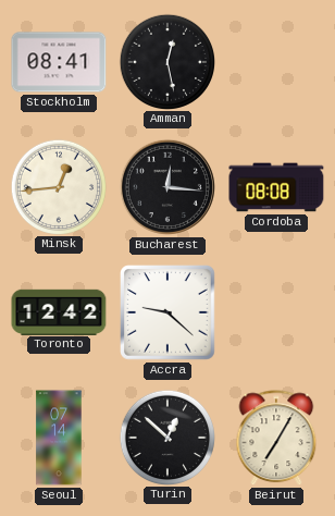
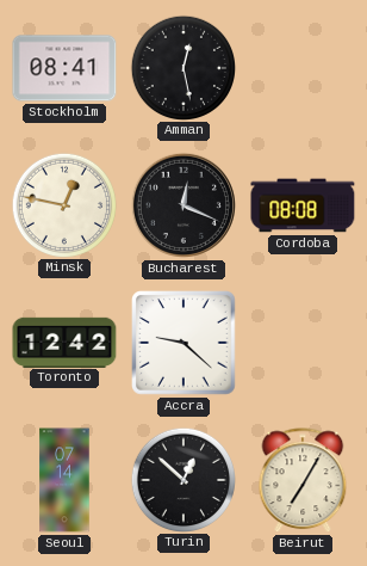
Minsk: 12:44 -> 12:47
Bucharest: 12:16 -> 12:19
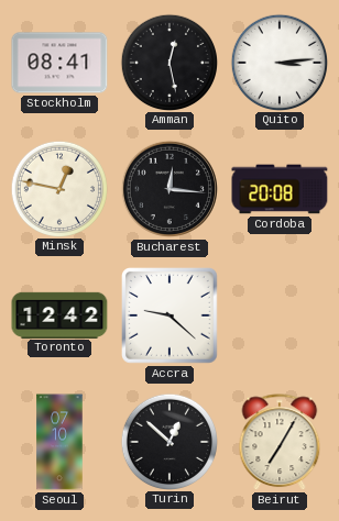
Quito: none -> 3:14
Bucharest: 12:19 -> 12:16
Cordoba: 08:08 -> 20:08
Seoul: 07:14 -> 07:10
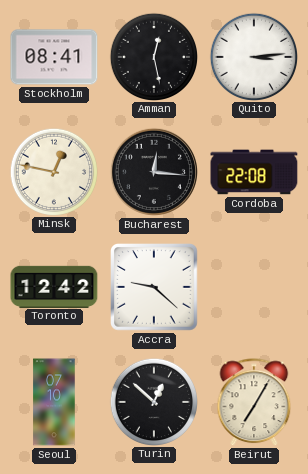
Cordoba: 20:08 -> 22:08
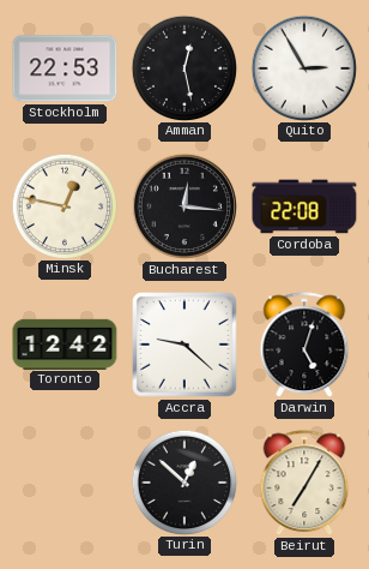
Stockholm: 08:41 -> 22:53
Quito: 3:14 -> 2:55
Darwin: none -> 5:03
Seoul: 07:10 -> none
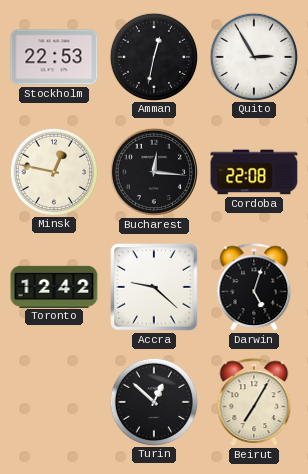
Amman: 12:28 -> 12:32
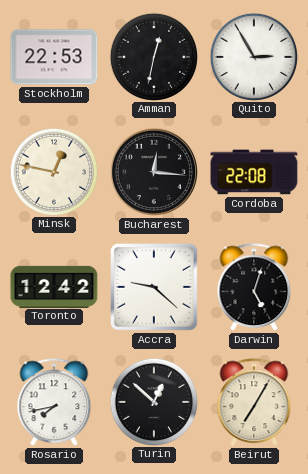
Rosario: none -> 7:43
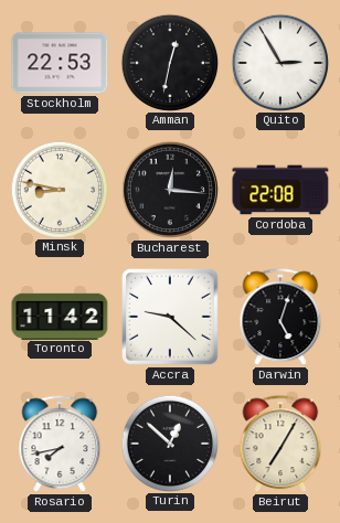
Minsk: 12:47 -> 8:47
Toronto: 12:42 -> 11:42
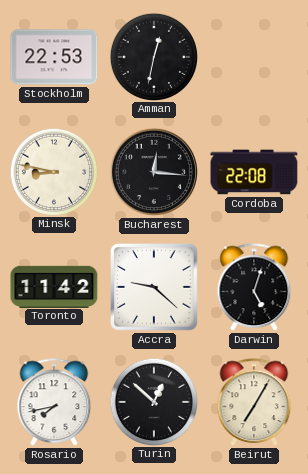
Quito: 2:55 -> none
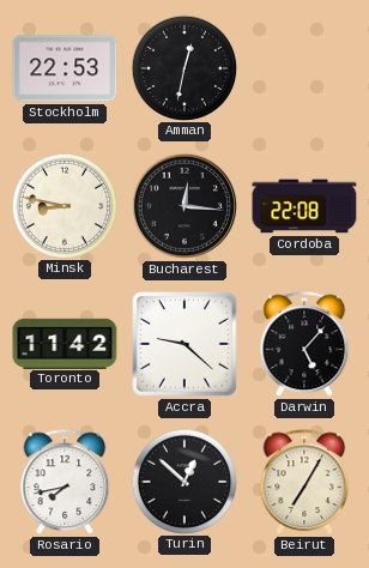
Darwin: 5:03 -> 5:07
